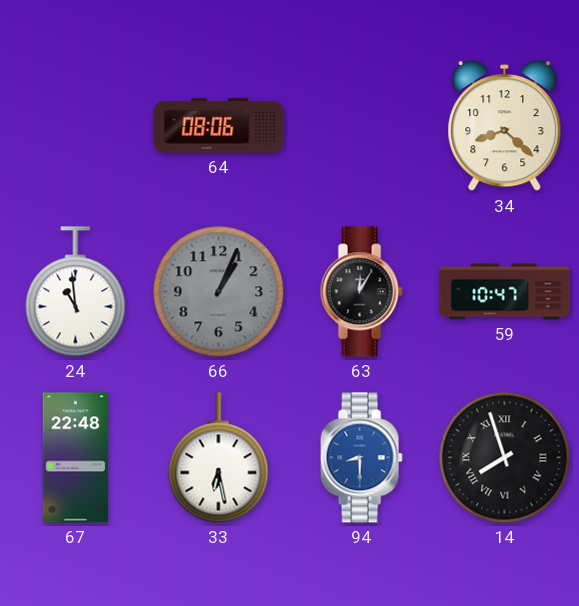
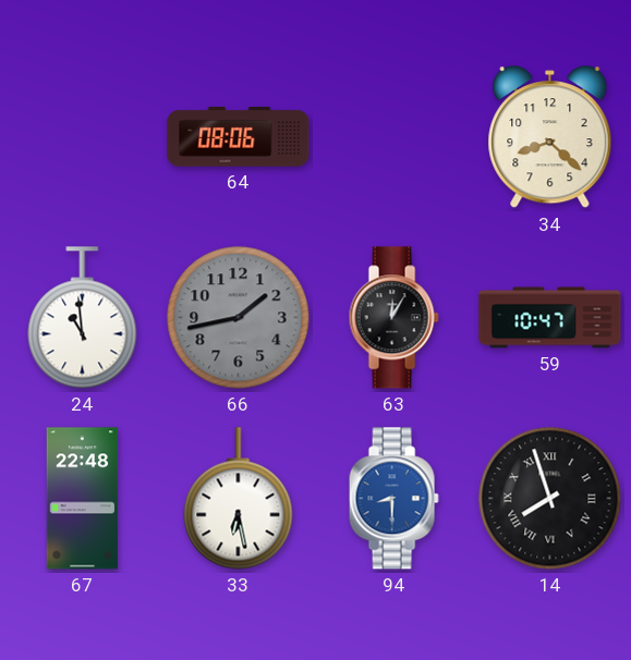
66: 1:04 -> 1:43
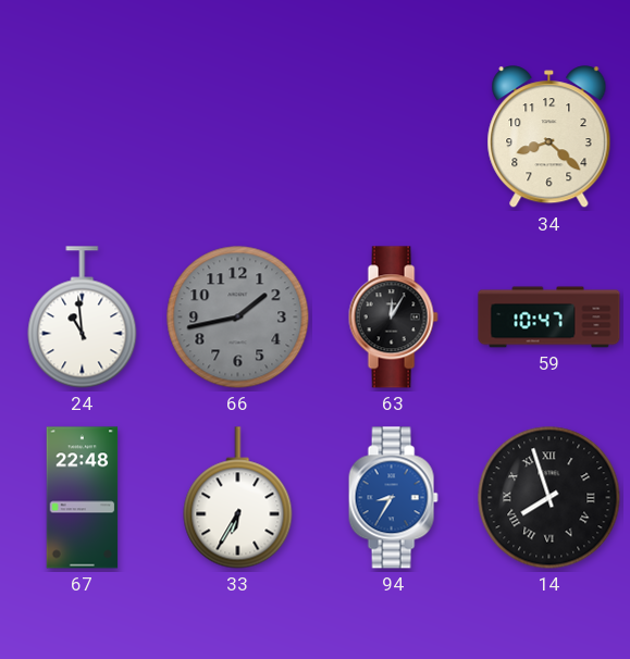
64: 08:06 -> none
33: 6:28 -> 6:35
94: 8:30 -> 8:35
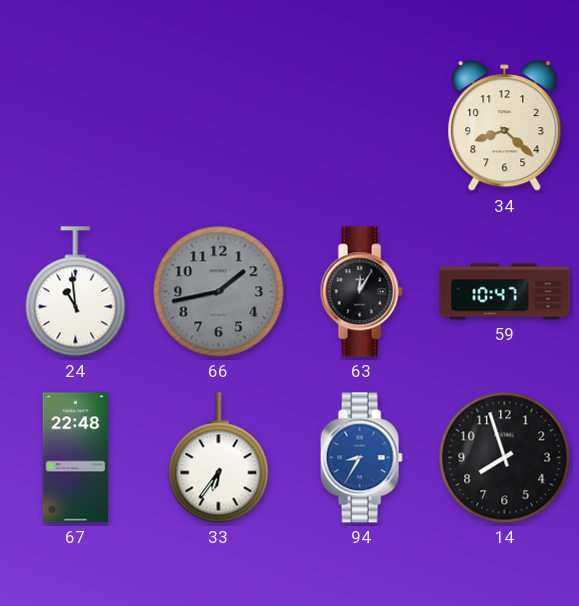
33: 6:35 -> 6:36
14 numerals: Roman -> Arabic
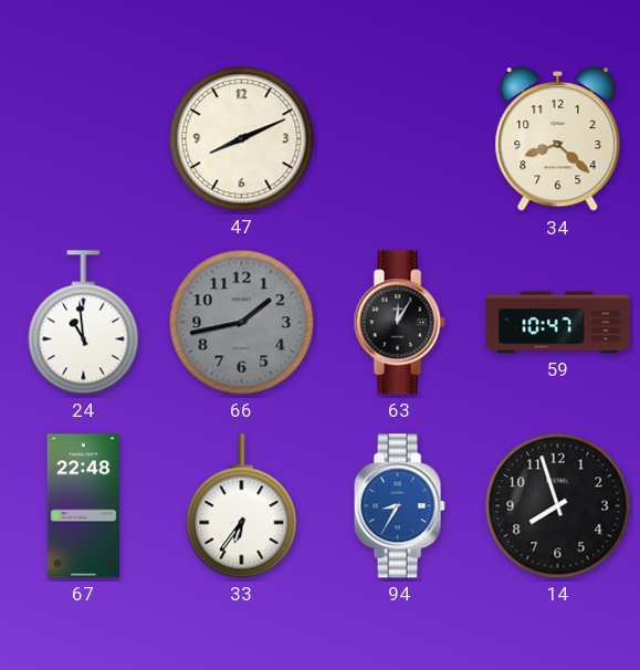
47: none -> 8:11
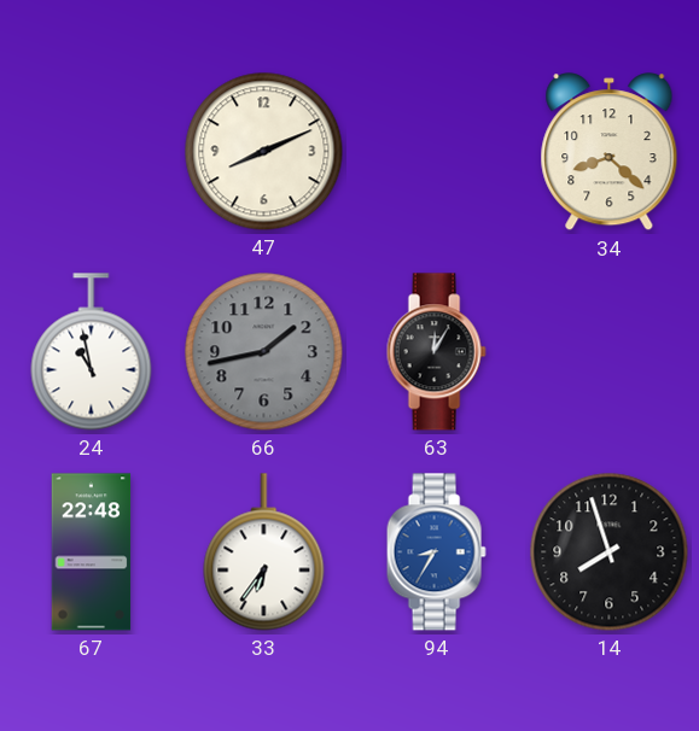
24: 10:59 -> 10:58
59: 10:47 -> none
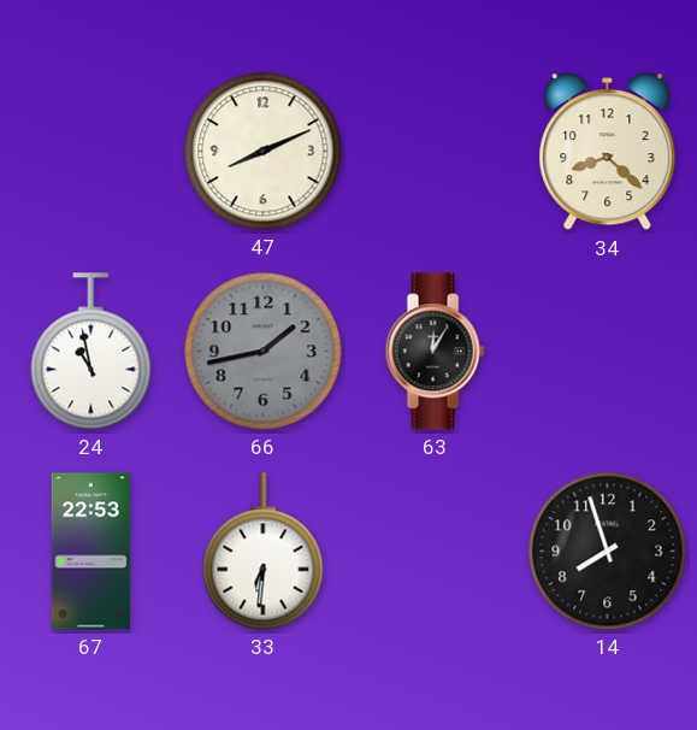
67: 22:48 -> 22:53
33: 6:36 -> 6:31
94: 8:35 -> none
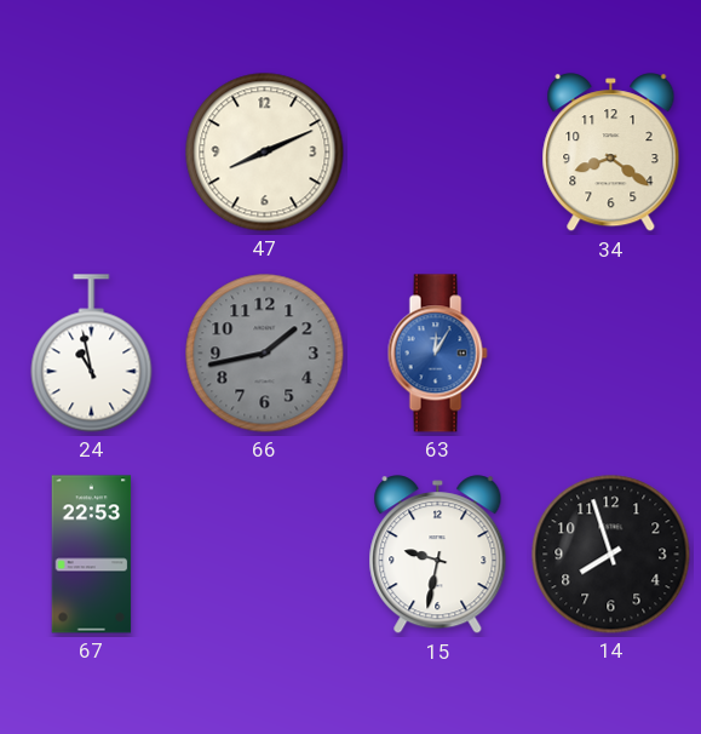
34: 8:22 -> 8:21
63 dial: black -> blue
33: 6:31 -> none
15: none -> 9:32
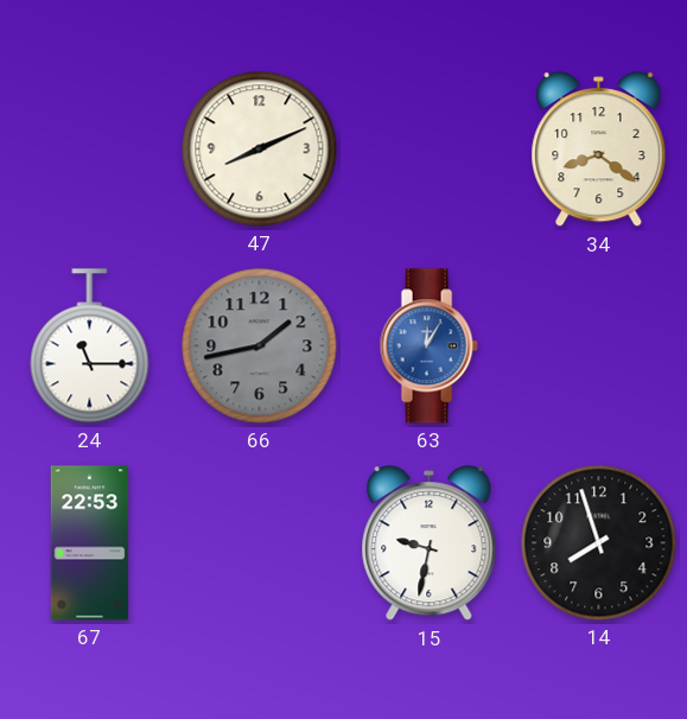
24: 10:58 -> 11:15
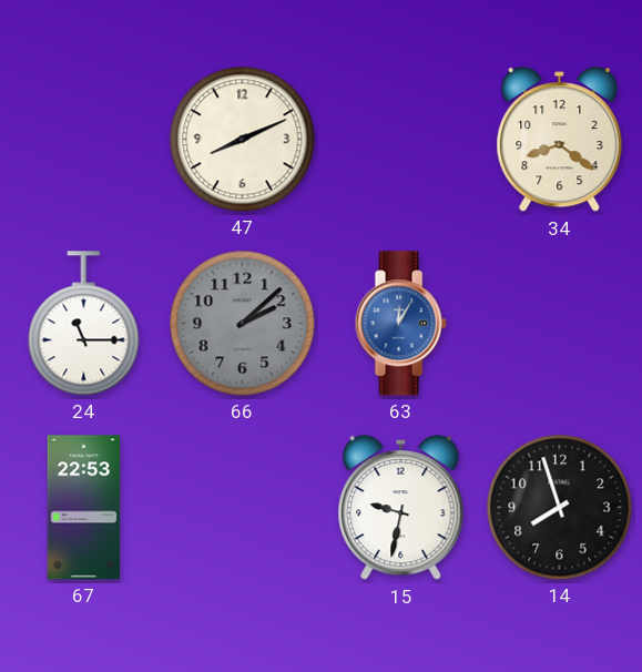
66: 1:43 -> 2:08
